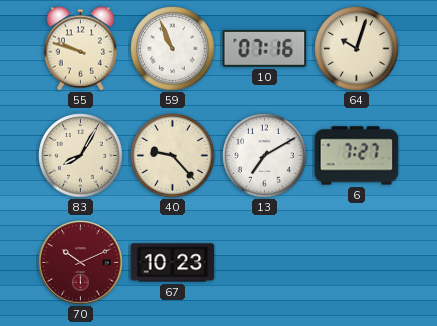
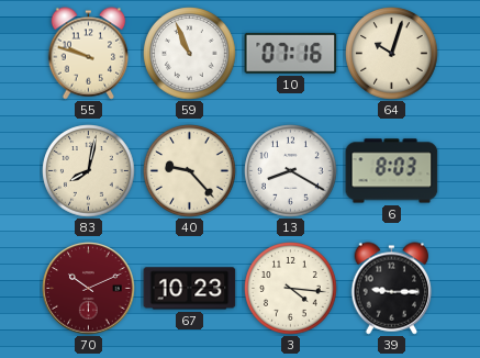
83: 8:05 -> 8:02
13: 7:10 -> 8:20
6: 7:27 -> 8:03
3: none -> 4:16
39: none -> 9:15
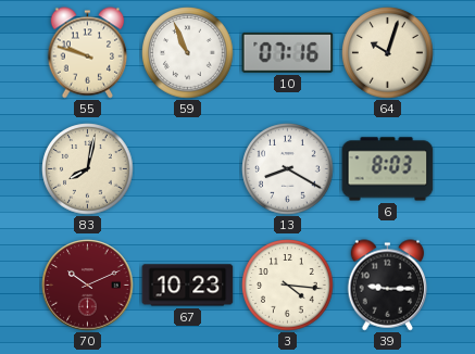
40: 9:23 -> none
